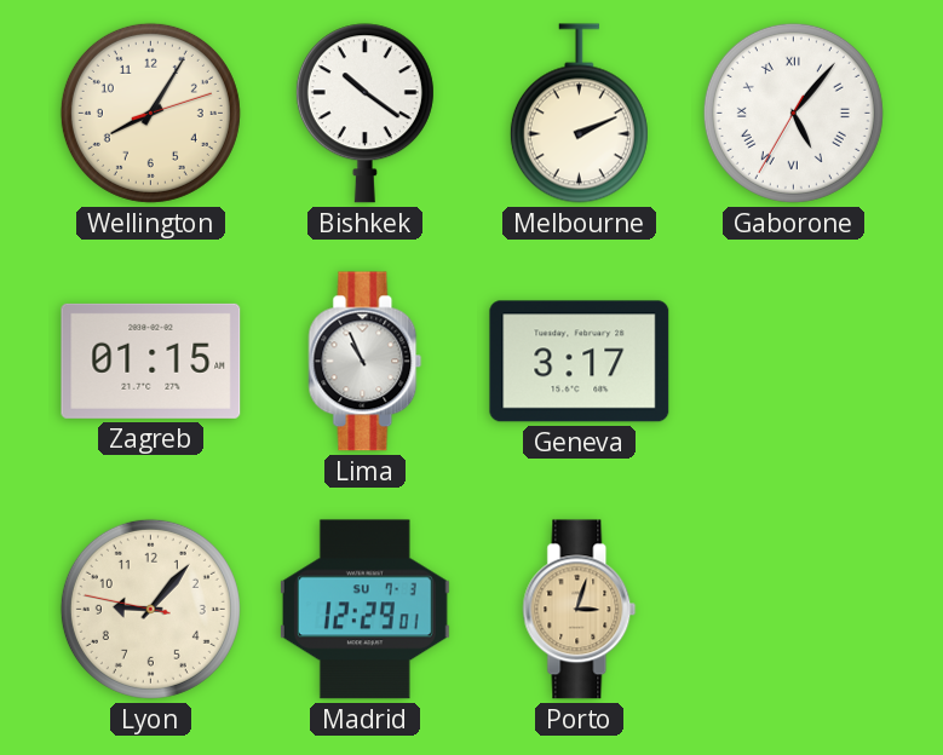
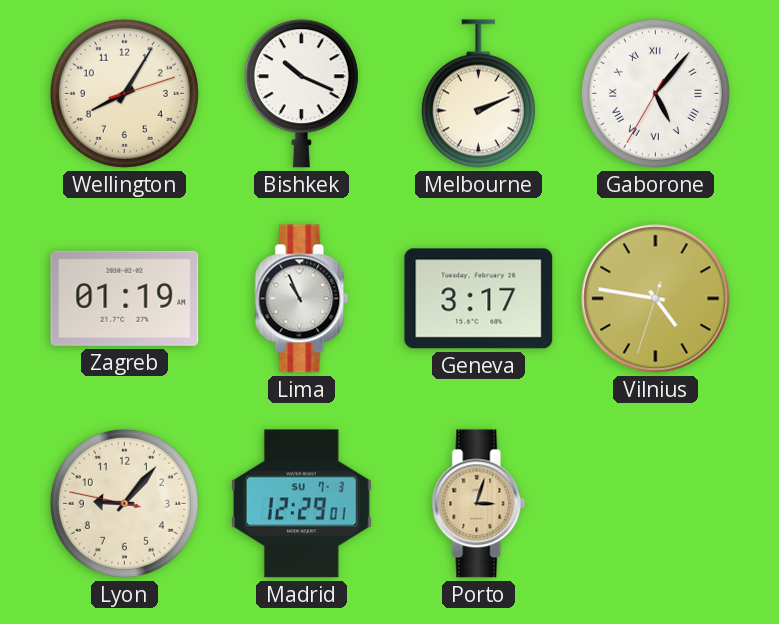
Bishkek: 10:21 -> 10:19
Zagreb: 01:15 -> 01:19
Vilnius: none -> 4:46
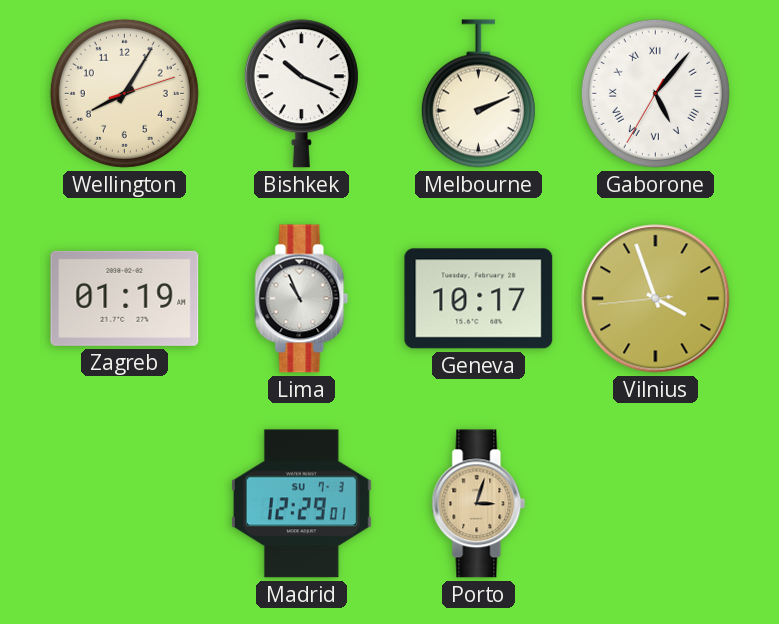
Geneva: 3:17 -> 10:17
Vilnius: 4:46 -> 3:56
Lyon: 9:06 -> none
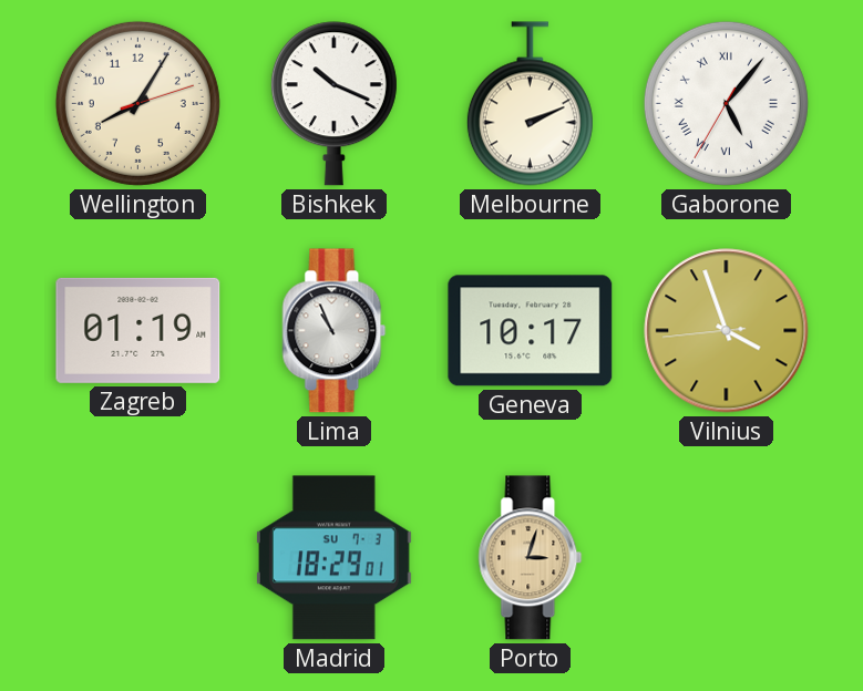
Madrid: 12:29 -> 18:29
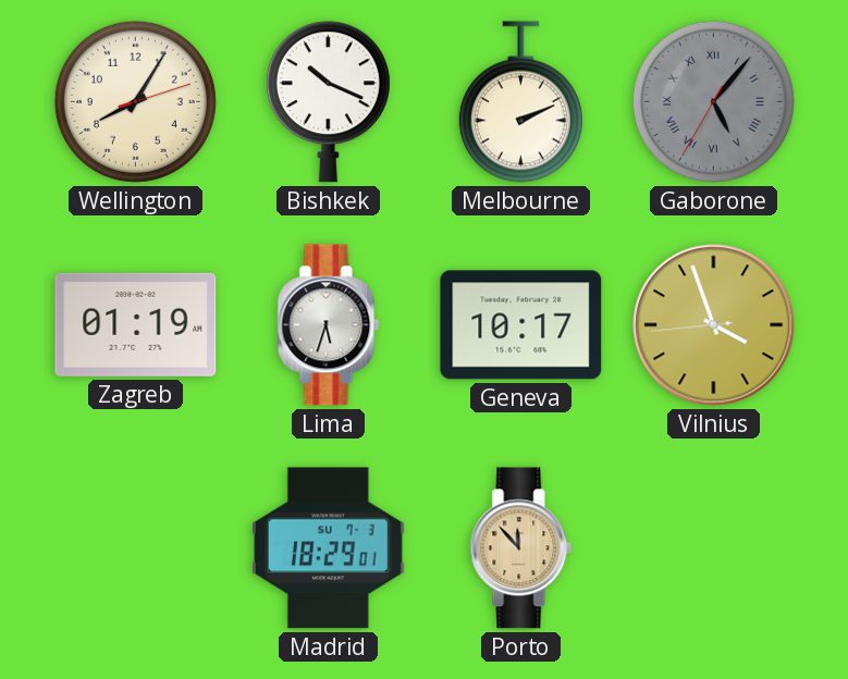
Gaborone dial: white -> grey
Lima: 10:56 -> 5:33
Porto: 3:03 -> 11:53
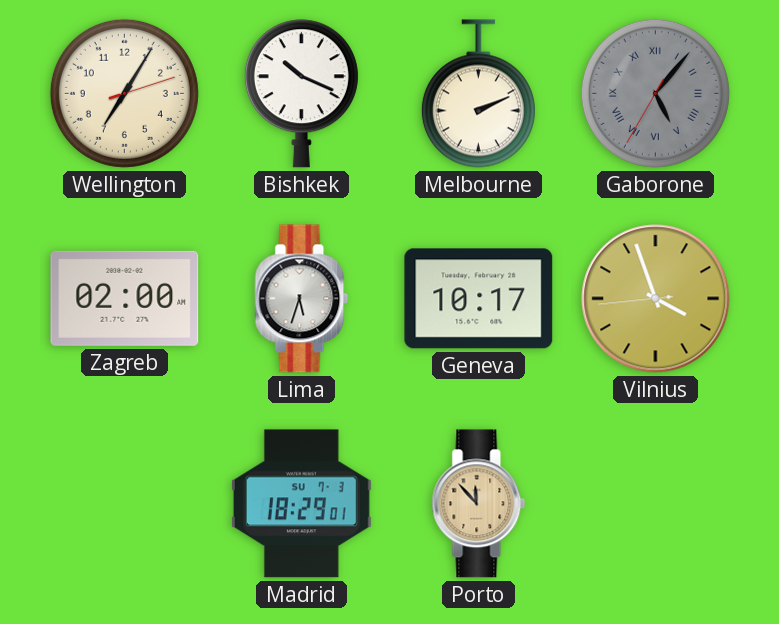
Wellington: 8:05 -> 7:05
Zagreb: 01:19 -> 02:00
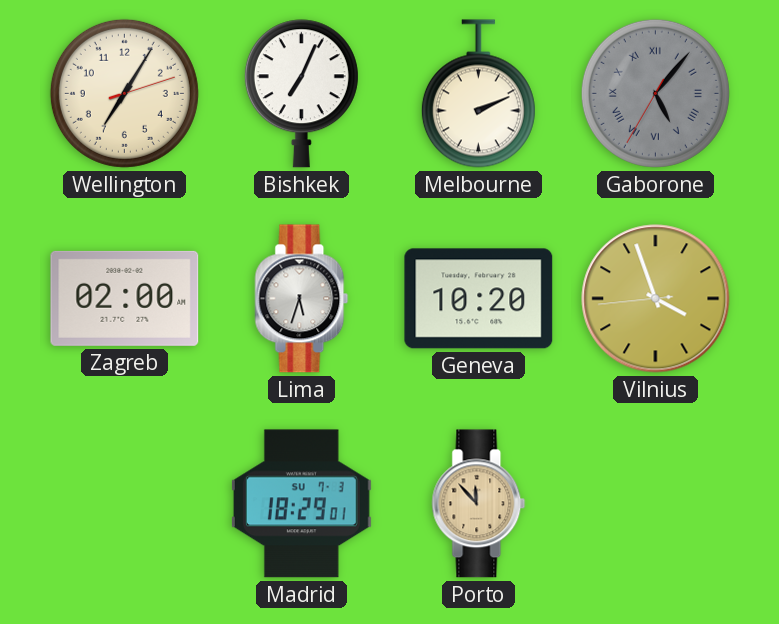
Bishkek: 10:19 -> 7:04
Geneva: 10:17 -> 10:20
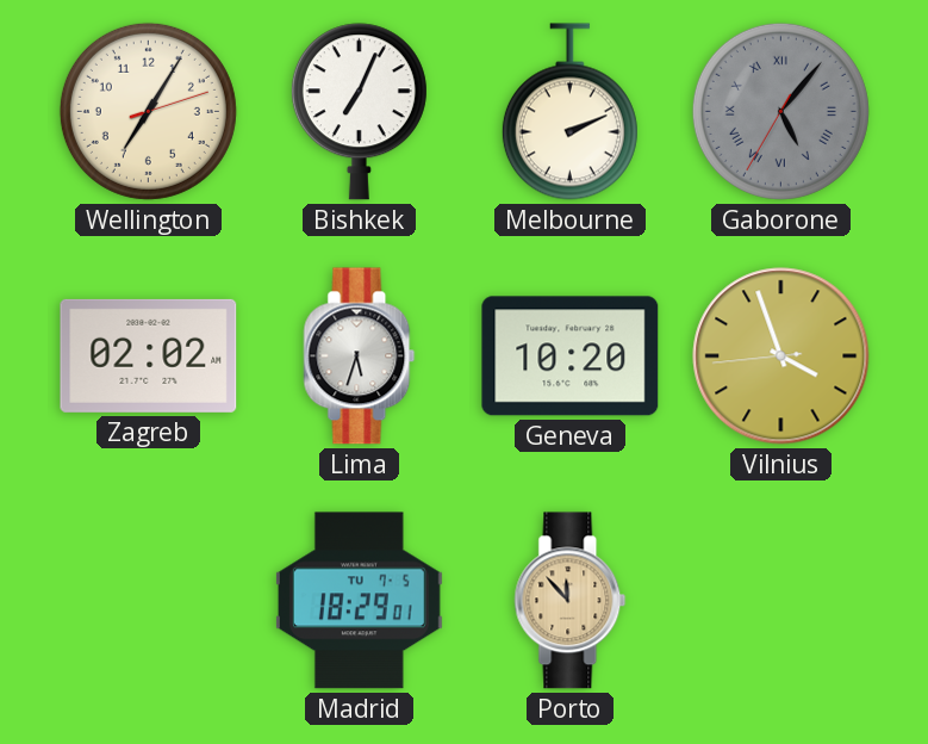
Zagreb: 02:00 -> 02:02
Madrid date: SU 7-3 -> TU 7-5
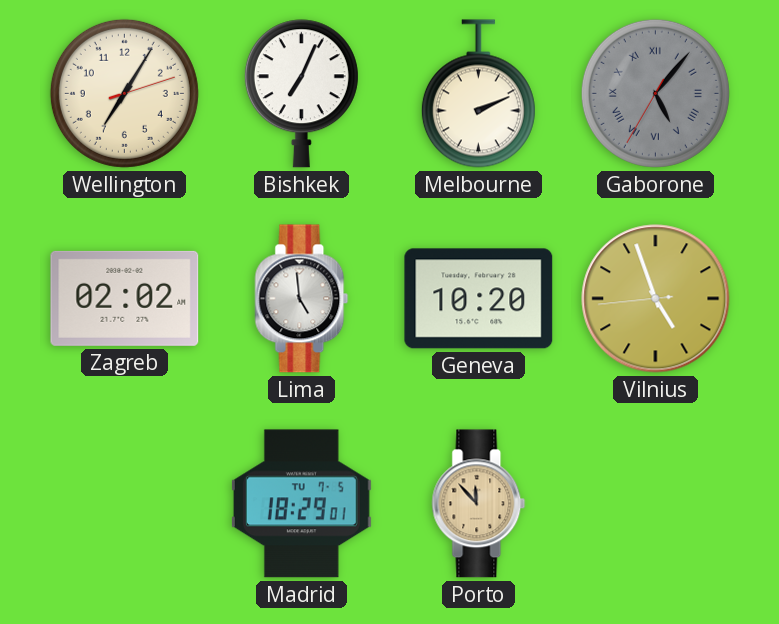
Lima: 5:33 -> 4:59
Vilnius: 3:56 -> 4:56
